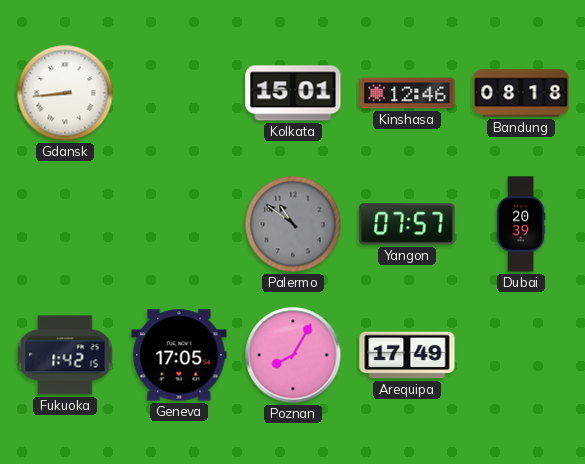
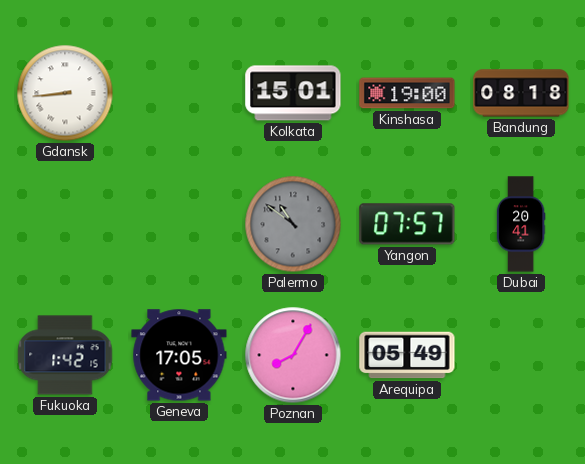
Kinshasa: 12:46 -> 19:00
Dubai: 20:39 -> 20:41
Arequipa: 17:49 -> 05:49
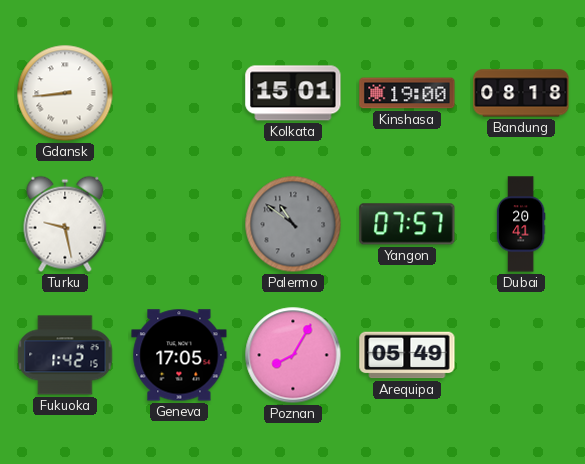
Turku: none -> 9:28
